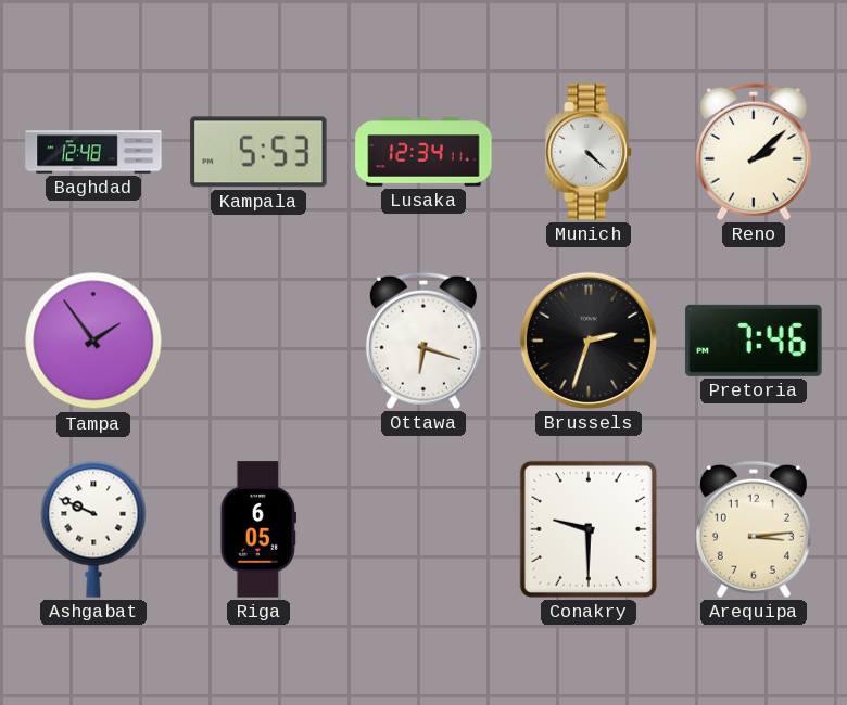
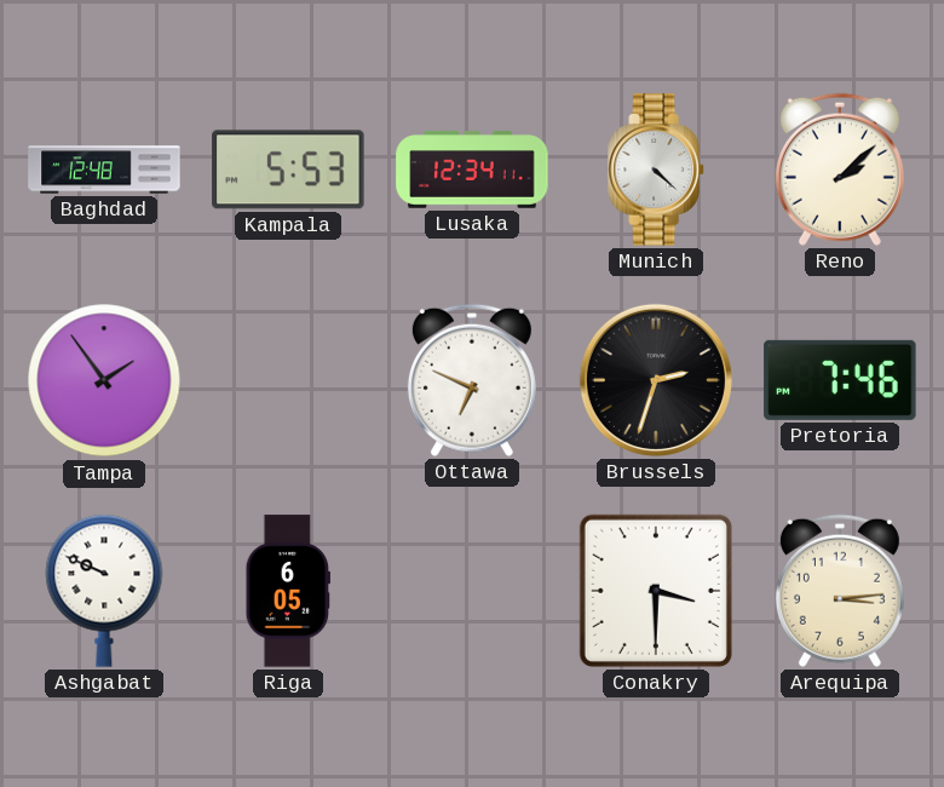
Ottawa: 6:18 -> 6:49
Conakry: 9:30 -> 3:30
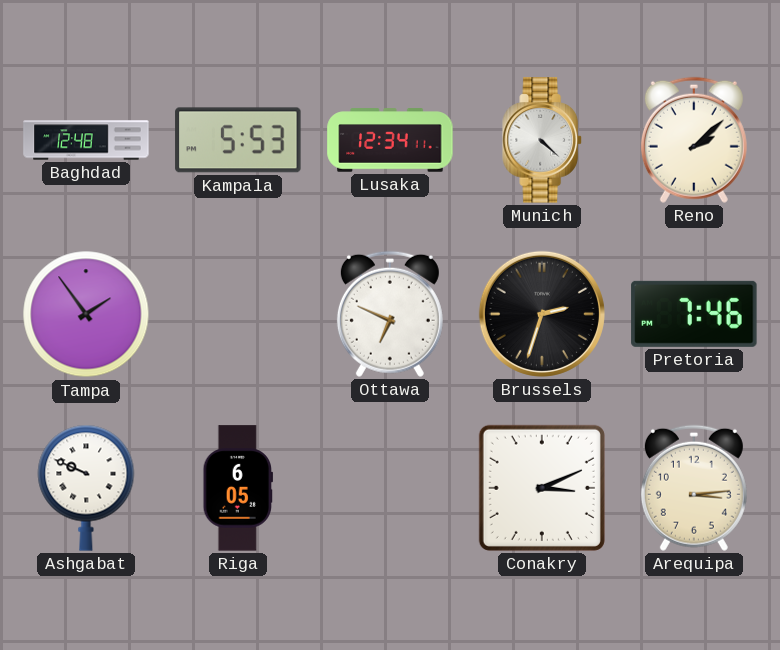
Conakry: 3:30 -> 3:11
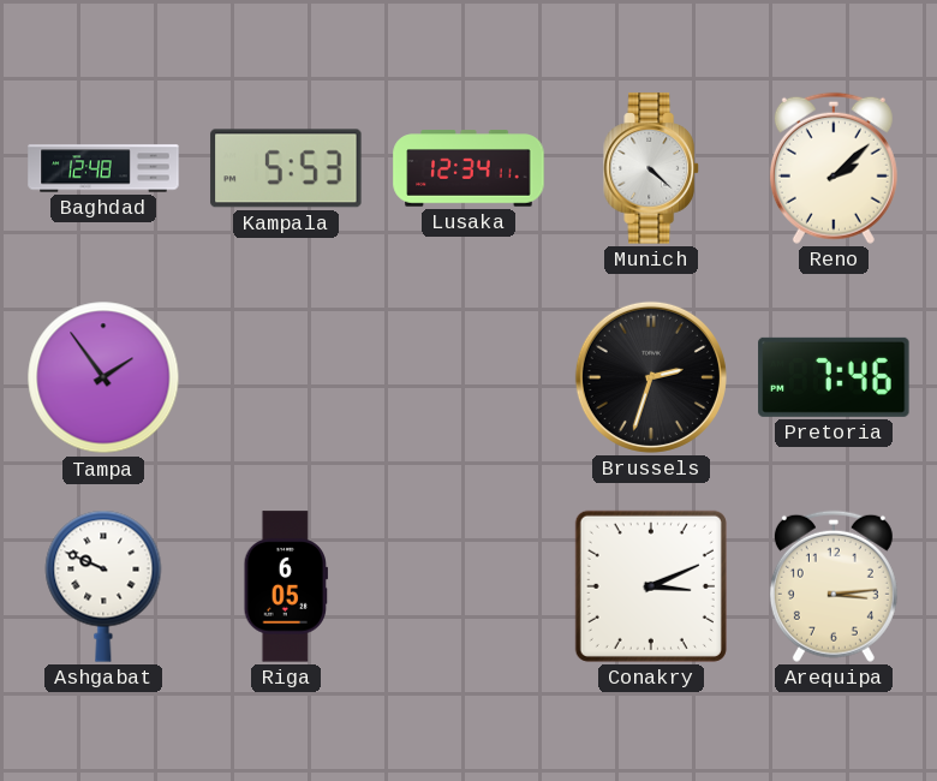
Ottawa: 6:49 -> none
